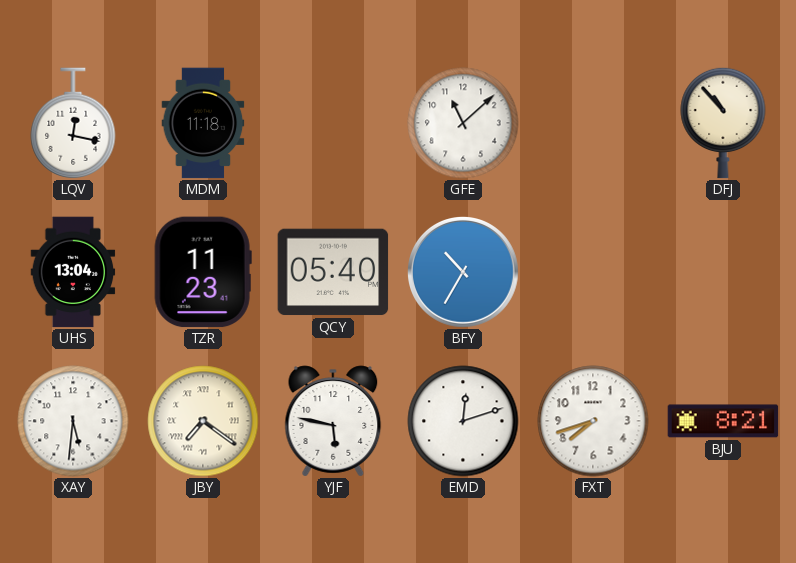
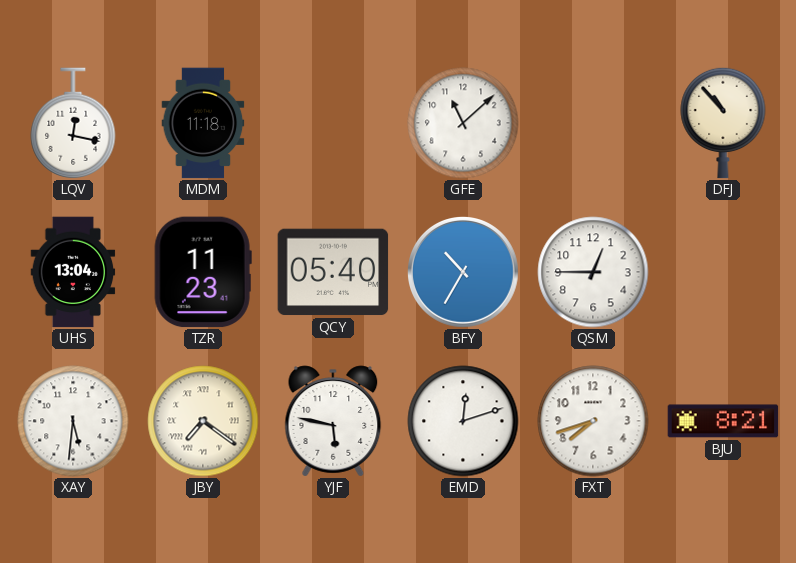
QSM: none -> 12:45
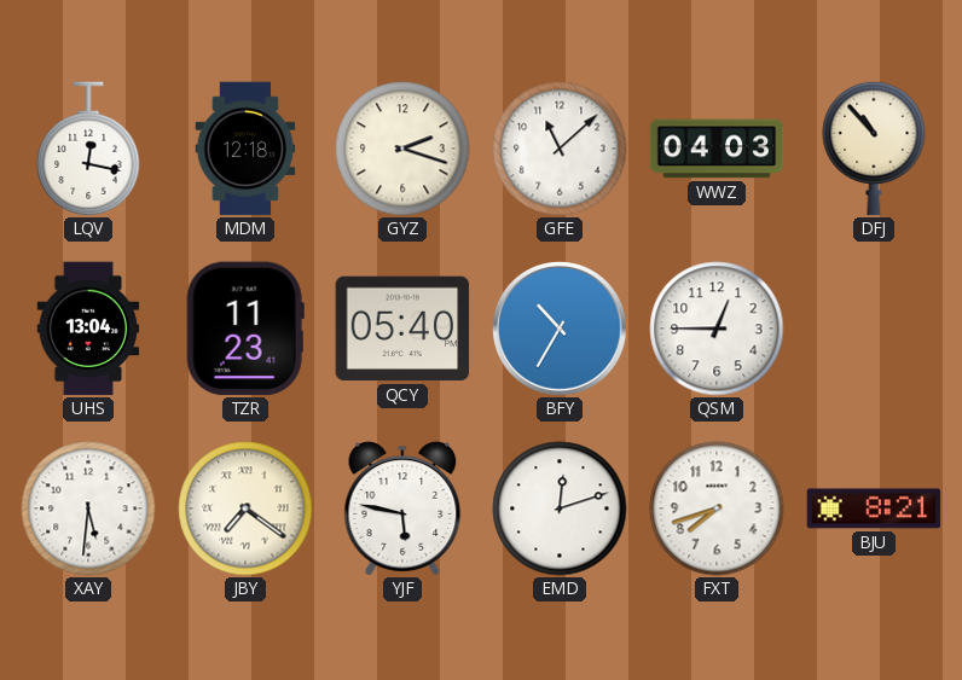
MDM: 11:18 -> 12:18
GYZ: none -> 2:18
WWZ: none -> 04:03
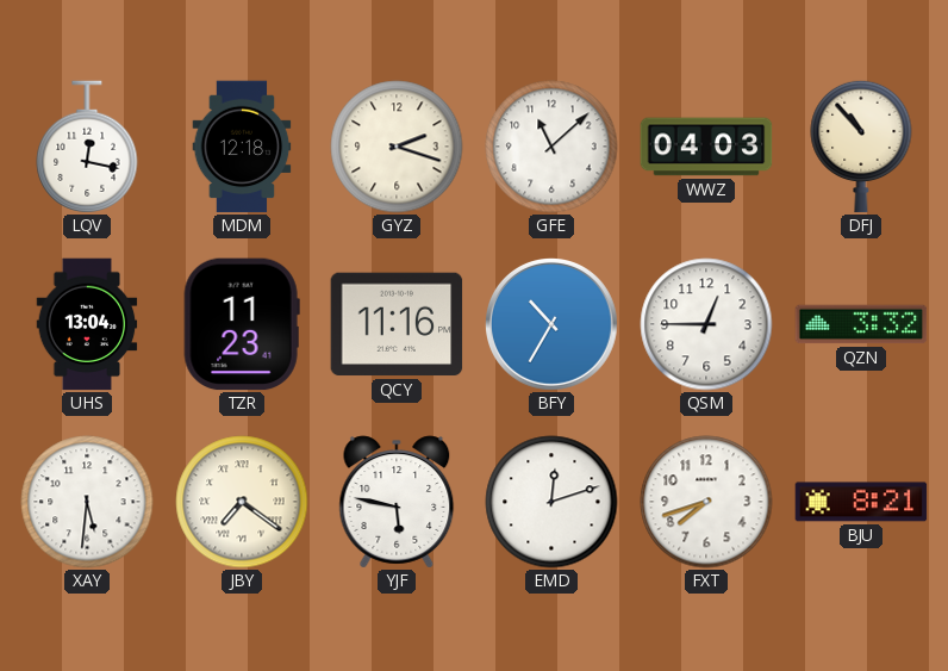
QCY: 05:40 -> 11:16
QZN: none -> 3:32
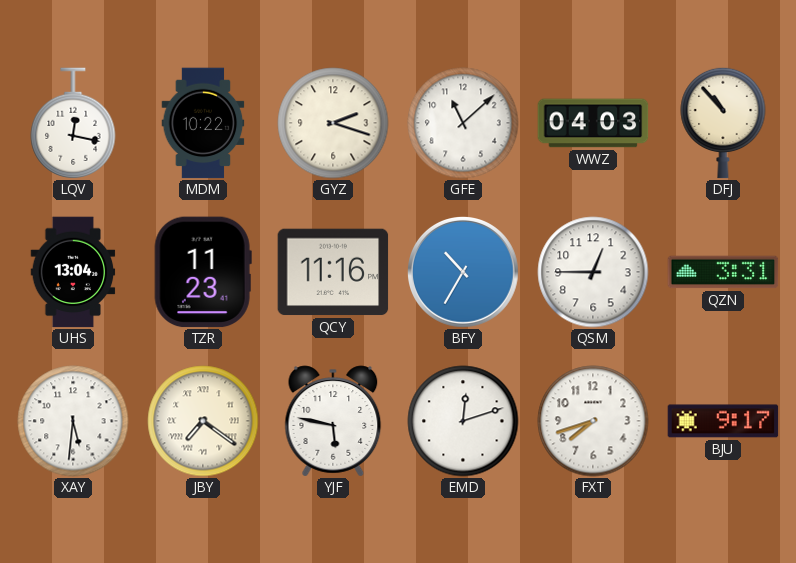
MDM: 12:18 -> 10:22
QZN: 3:32 -> 3:31
BJU: 8:21 -> 9:17
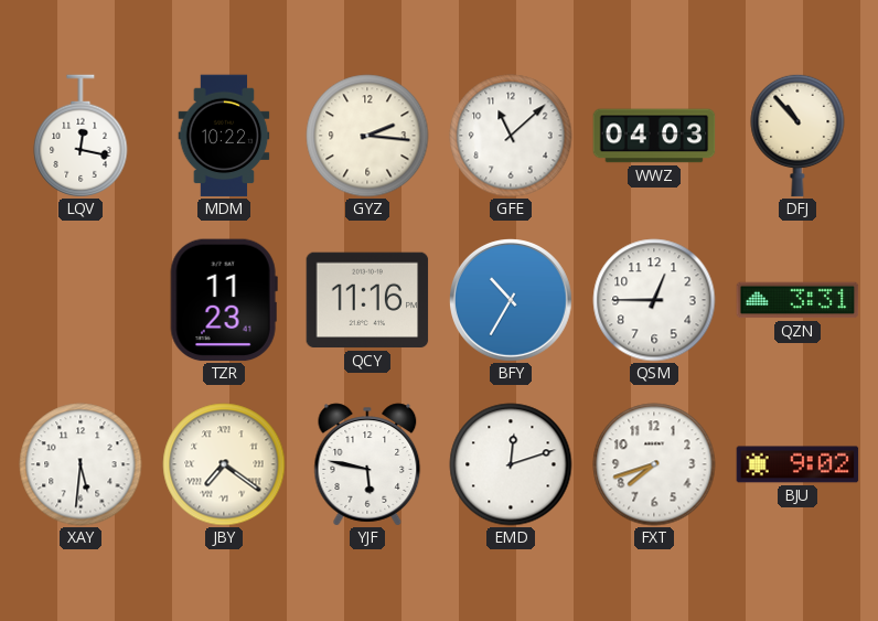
GYZ: 2:18 -> 2:16
UHS: 13:04 -> none
BJU: 9:17 -> 9:02
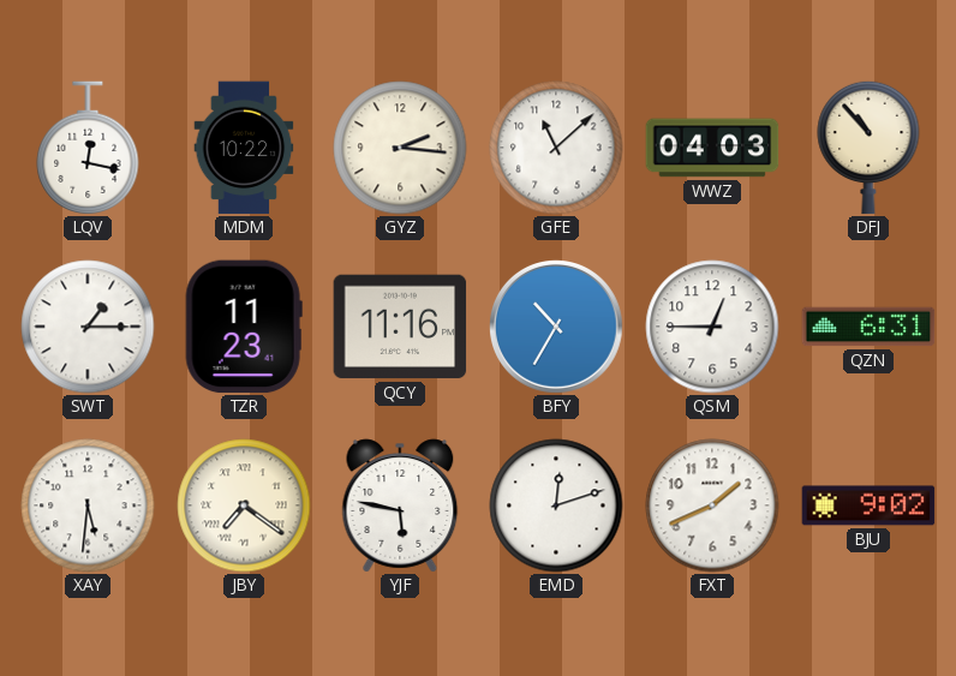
SWT: none -> 1:15
QZN: 3:31 -> 6:31
FXT: 7:42 -> 1:41
